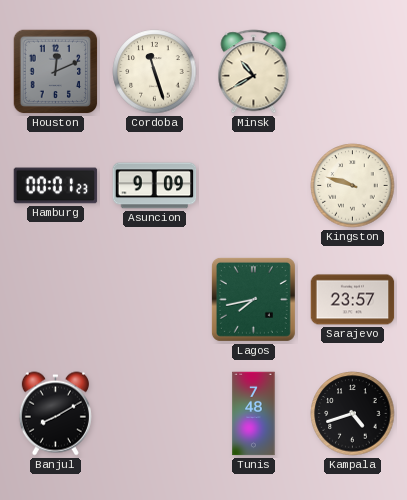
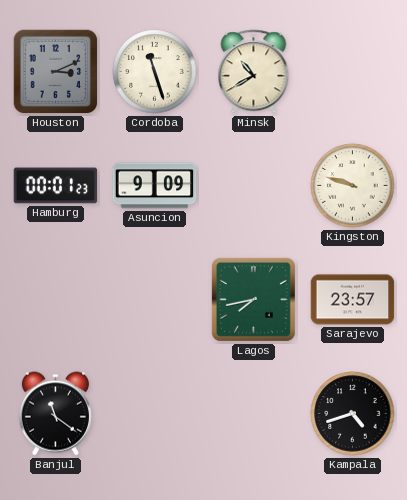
Houston: 12:11 -> 3:11
Banjul: 8:10 -> 11:21
Tunis: 7:48 -> none
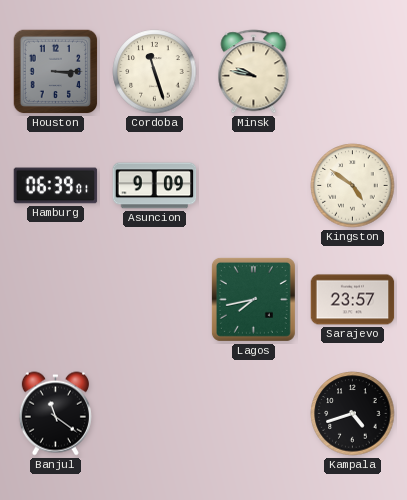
Houston: 3:11 -> 3:15
Minsk: 10:40 -> 9:47
Hamburg: 00:01 -> 06:39
Kingston: 9:48 -> 4:51
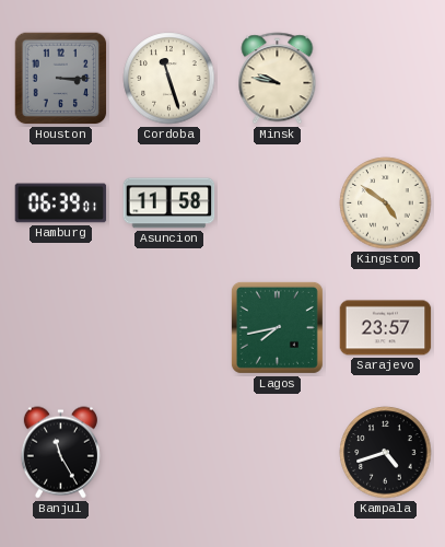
Asuncion: 9:09 -> 11:58
Banjul: 11:21 -> 11:25
